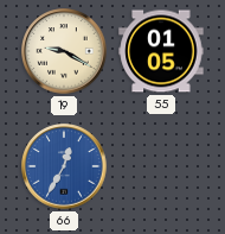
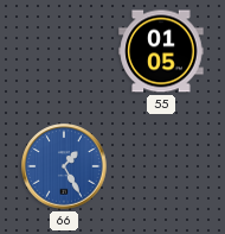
19: 9:20 -> none
66: 12:35 -> 1:25
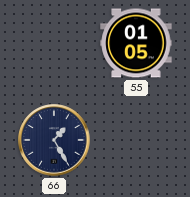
66 dial: blue -> navy
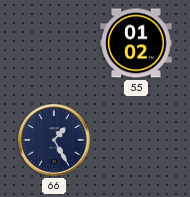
55: 01:05 -> 01:02
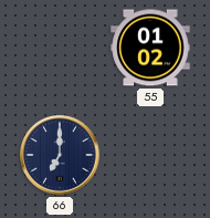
66: 1:25 -> 7:00
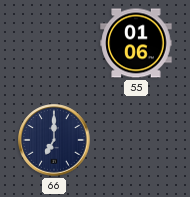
55: 01:02 -> 01:06
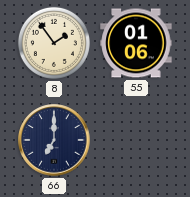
8: none -> 1:54
